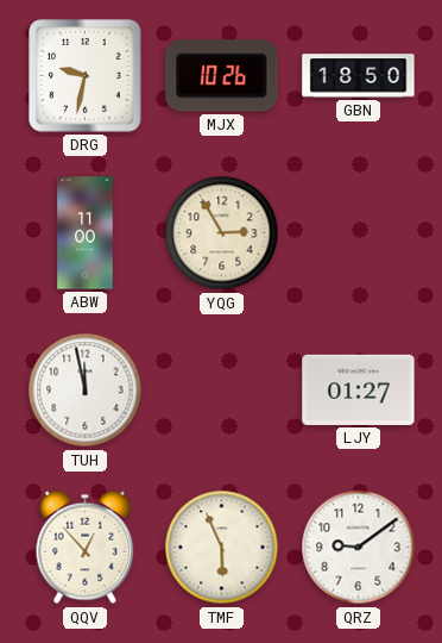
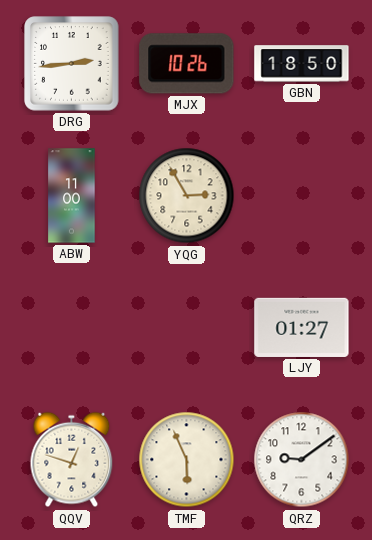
DRG: 9:32 -> 2:44
TUH: 11:58 -> none
QQV: 12:53 -> 12:48
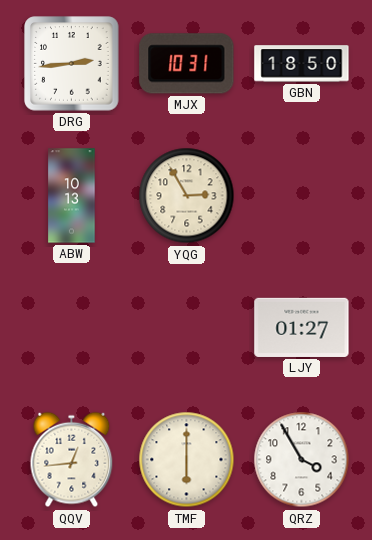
MJX: 10:26 -> 10:31
ABW: 11:00 -> 10:13
QQV: 12:48 -> 12:44
TMF: 5:56 -> 6:00
QRZ: 9:09 -> 3:55
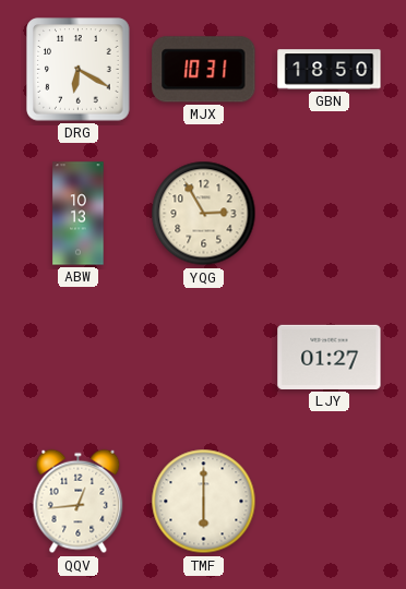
DRG: 2:44 -> 6:20
QRZ: 3:55 -> none
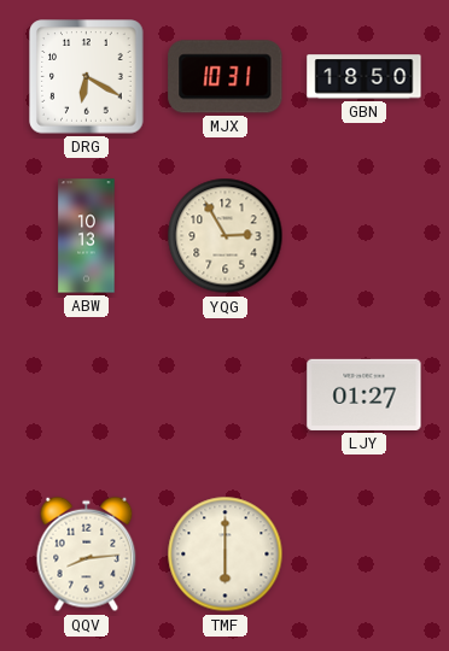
QQV: 12:44 -> 8:14
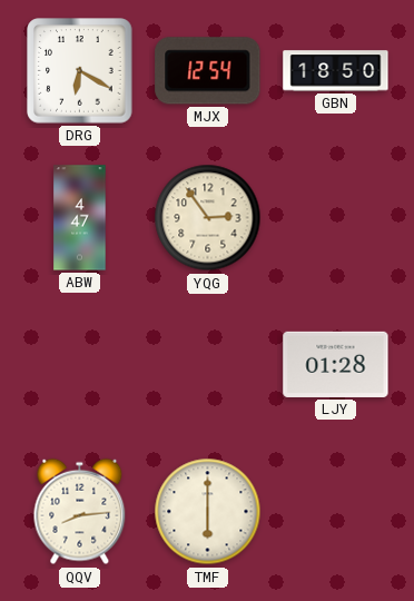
MJX: 10:31 -> 12:54
ABW: 10:13 -> 4:47
YQG: 2:55 -> 2:54
LJY: 01:27 -> 01:28
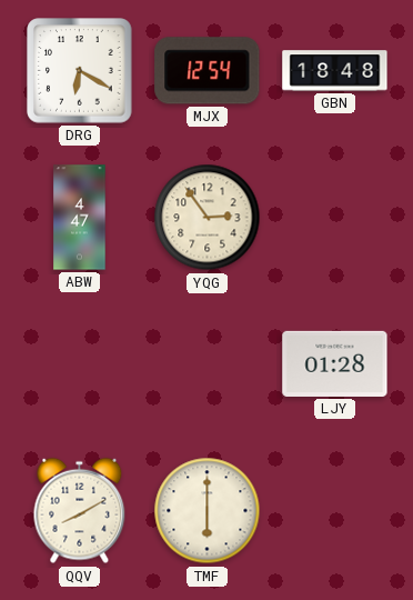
GBN: 18:50 -> 18:48
QQV: 8:14 -> 8:10
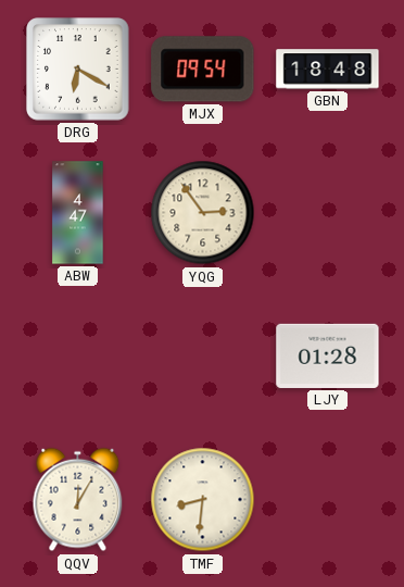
MJX: 12:54 -> 09:54
QQV: 8:10 -> 12:05
TMF: 6:00 -> 8:31
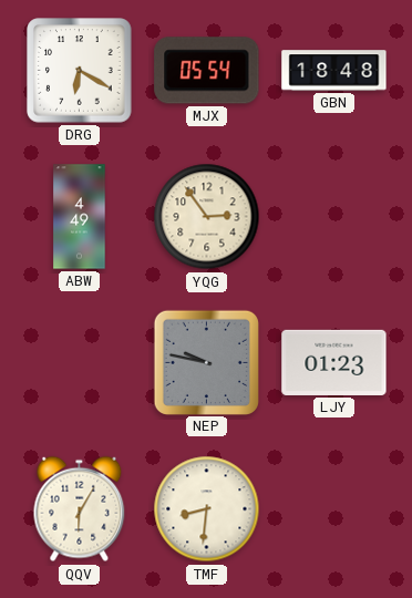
MJX: 09:54 -> 05:54
ABW: 4:47 -> 4:49
NEP: none -> 9:47
LJY: 01:28 -> 01:23
QQV: 12:05 -> 6:05
